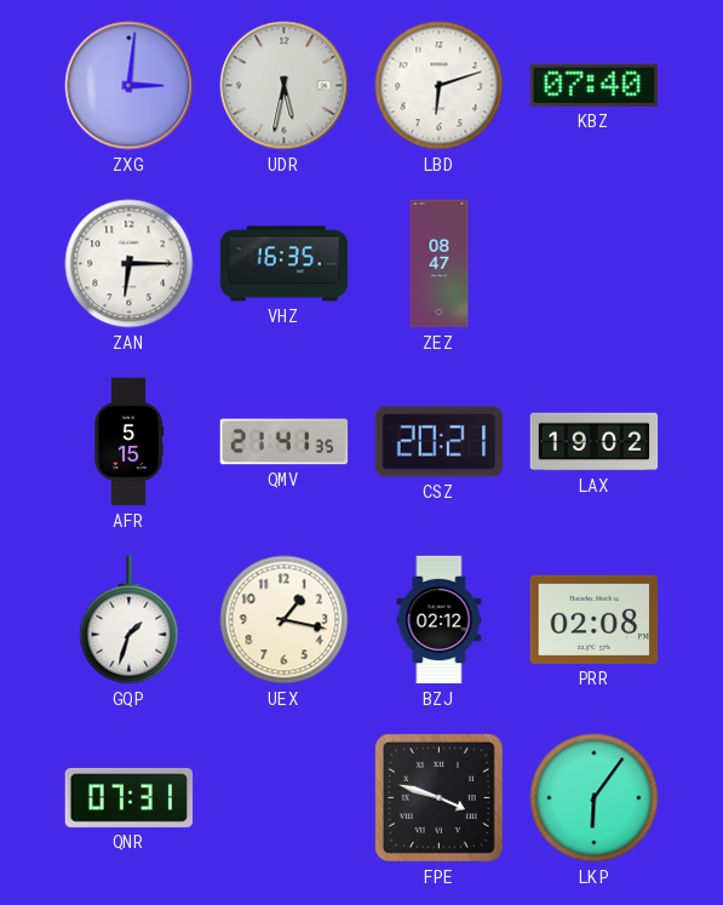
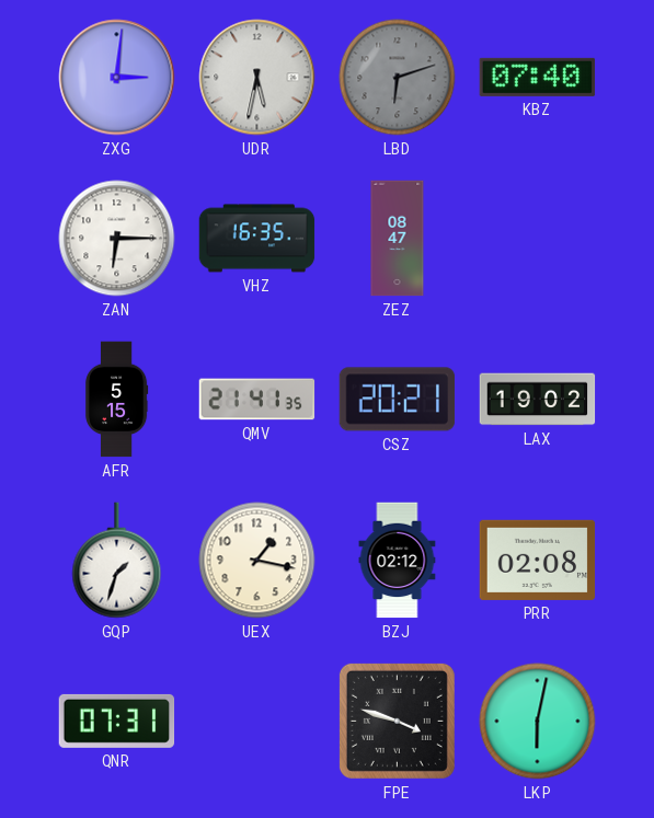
LBD dial: white -> grey
LKP: 6:06 -> 6:02
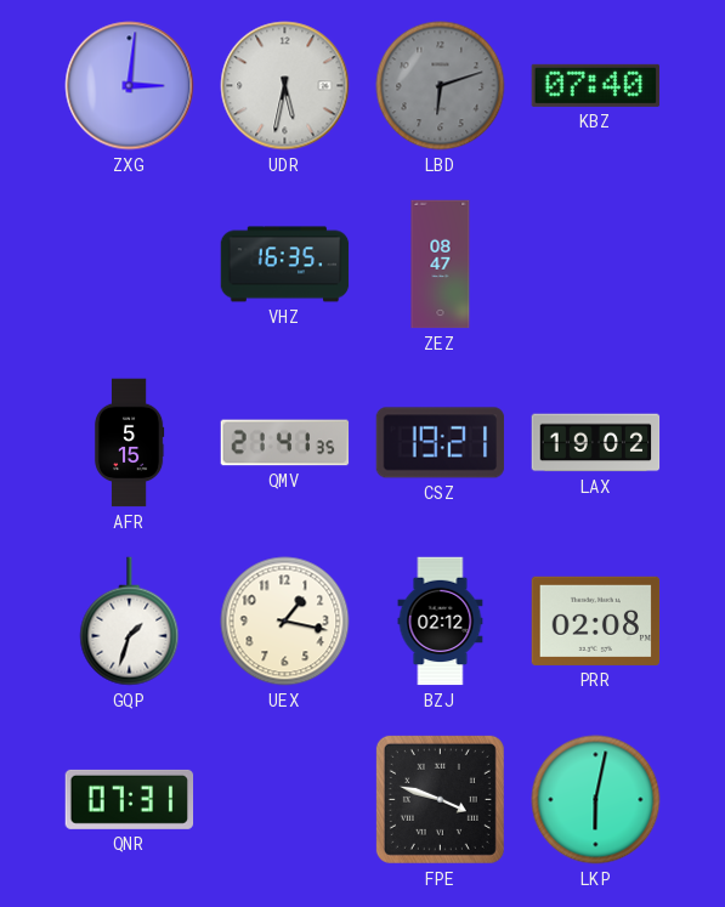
ZAN: 6:15 -> none
CSZ: 20:21 -> 19:21
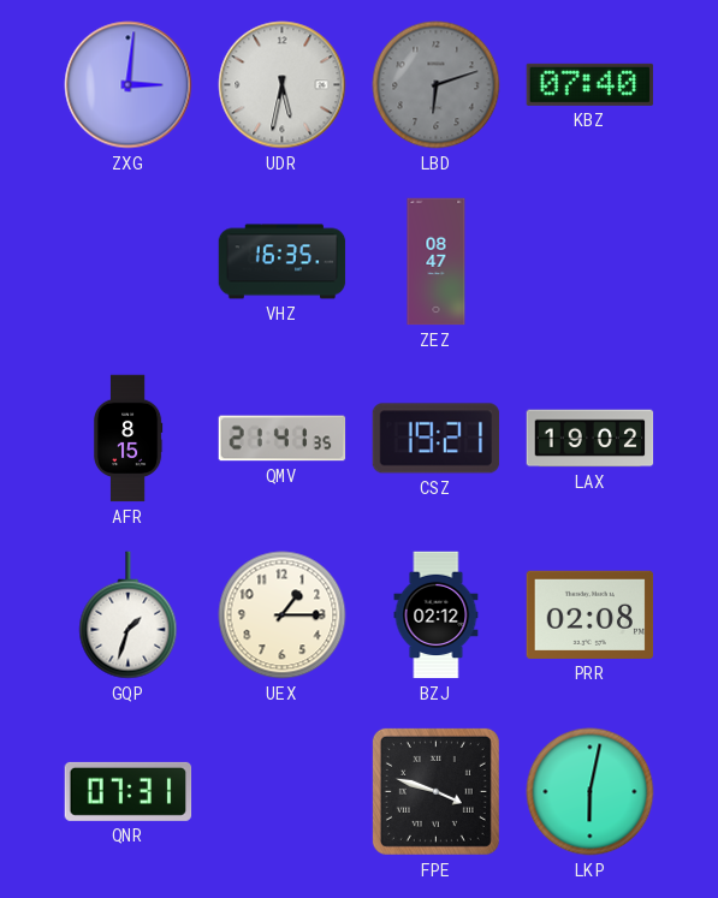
AFR: 5:15 -> 8:15
UEX: 1:17 -> 1:15
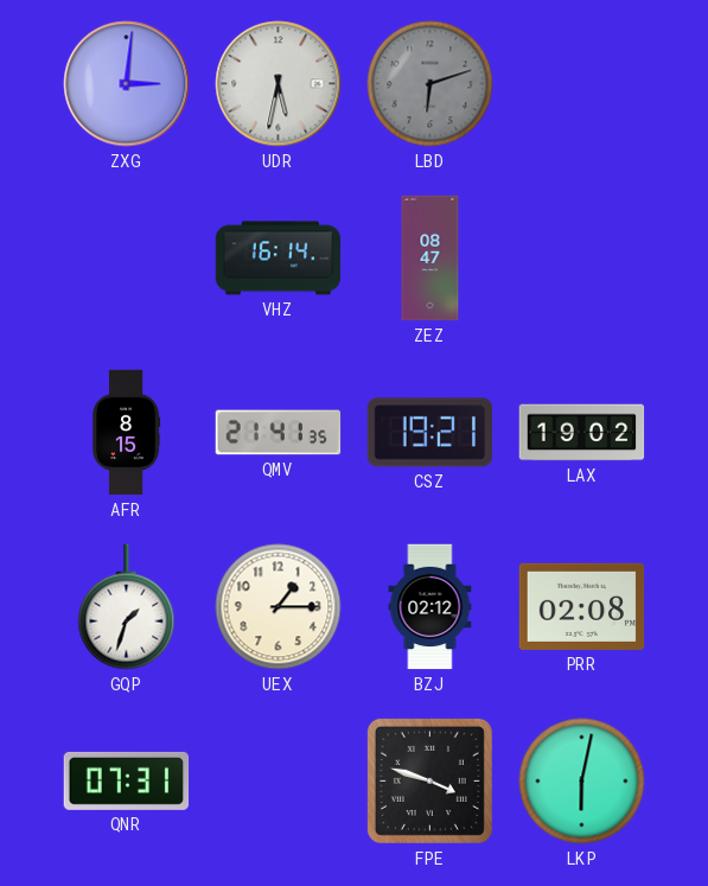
KBZ: 07:40 -> none
VHZ: 16:35 -> 16:14
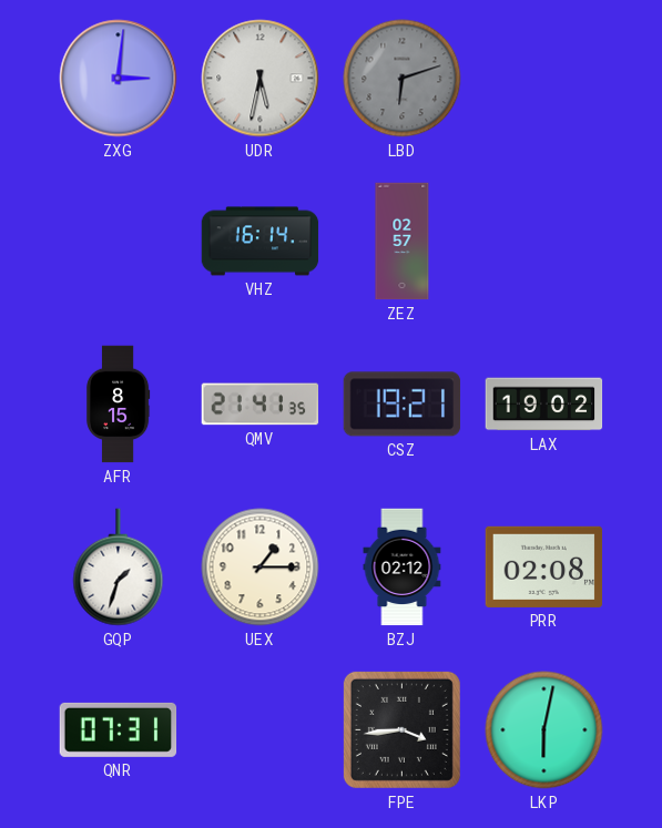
ZEZ: 08:47 -> 02:57
FPE: 3:48 -> 3:44
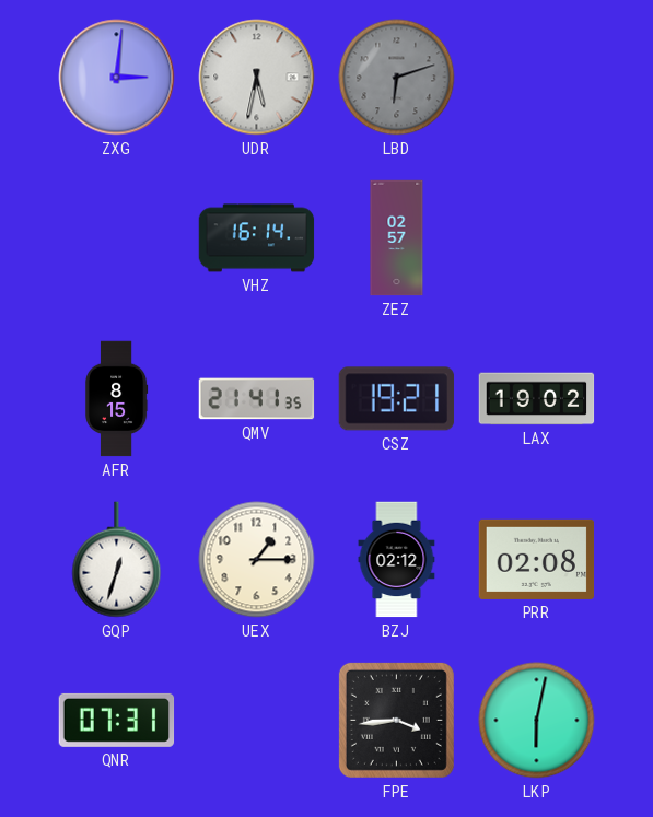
GQP: 1:33 -> 12:33
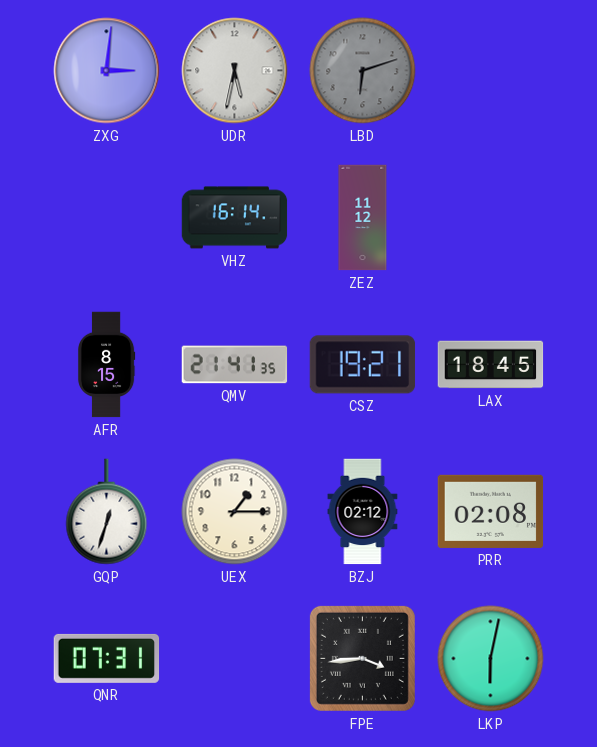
ZEZ: 02:57 -> 11:12
LAX: 19:02 -> 18:45
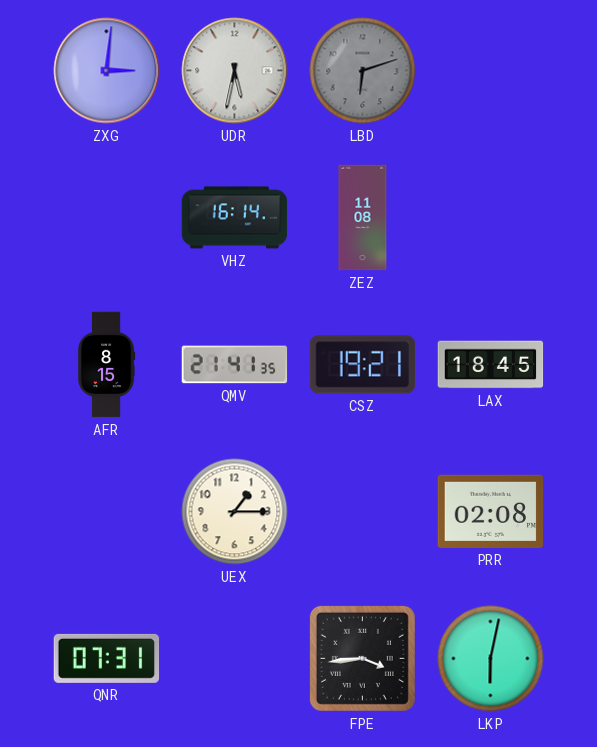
ZEZ: 11:12 -> 11:08
GQP: 12:33 -> none
BZJ: 02:12 -> none
